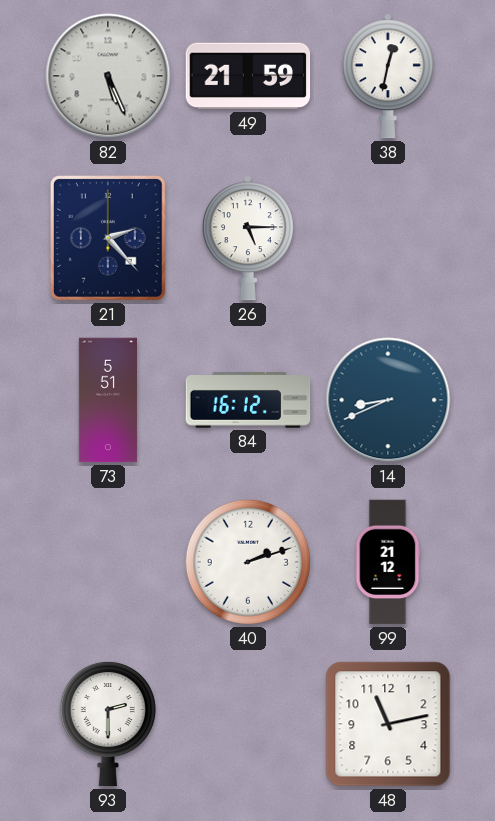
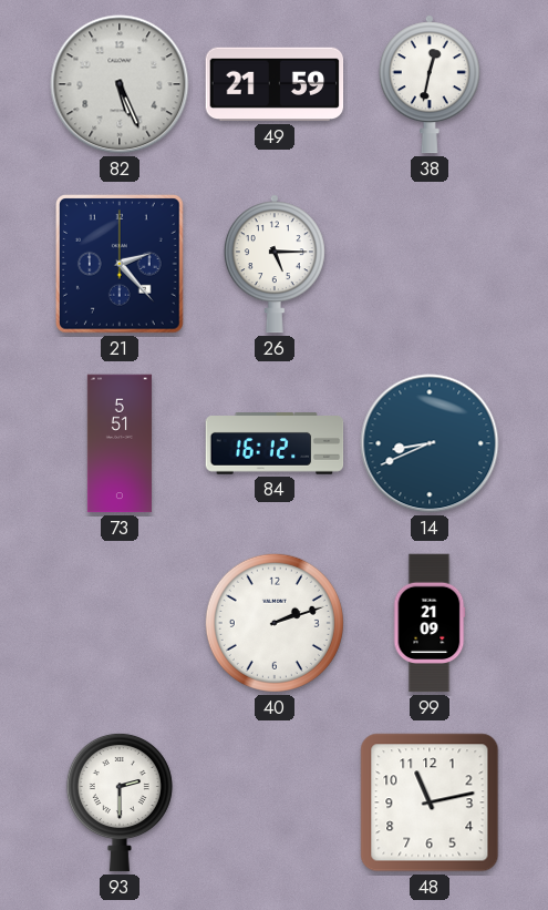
99: 21:12 -> 21:09
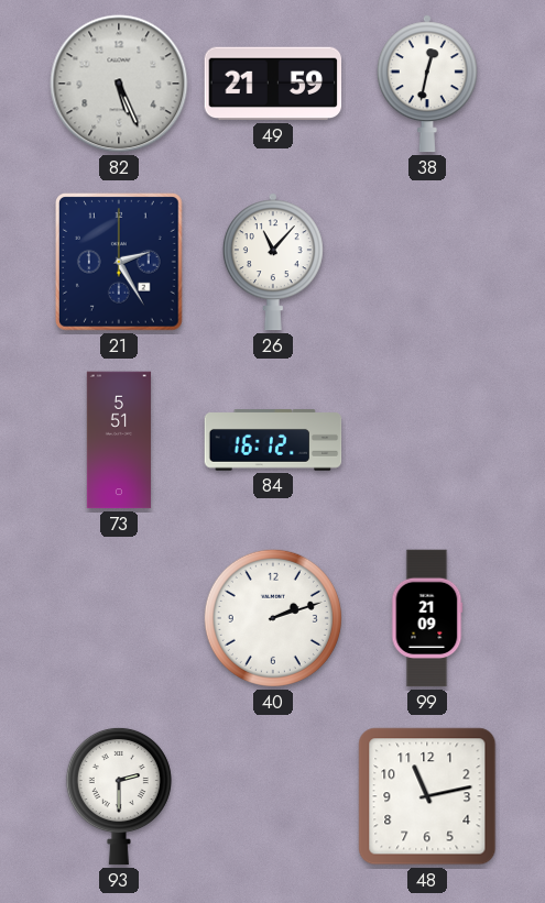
21: 2:23 -> 2:25
26: 5:15 -> 11:07
14: 8:41 -> none
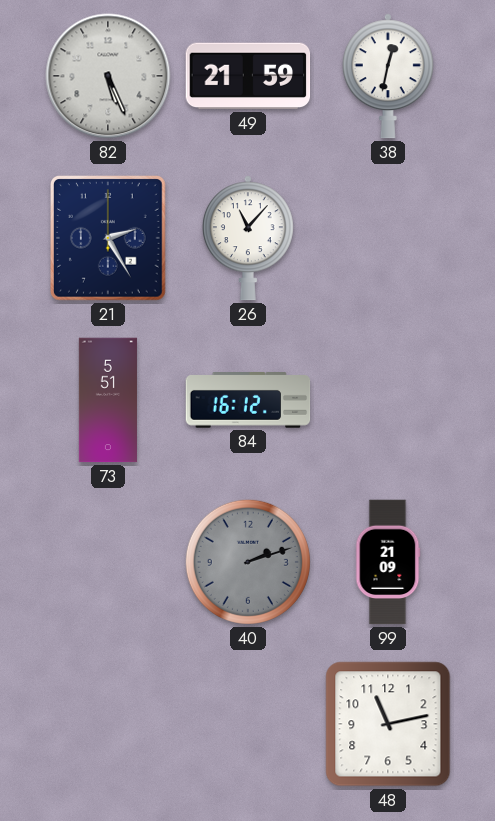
40 dial: white -> grey
93: 2:30 -> none
